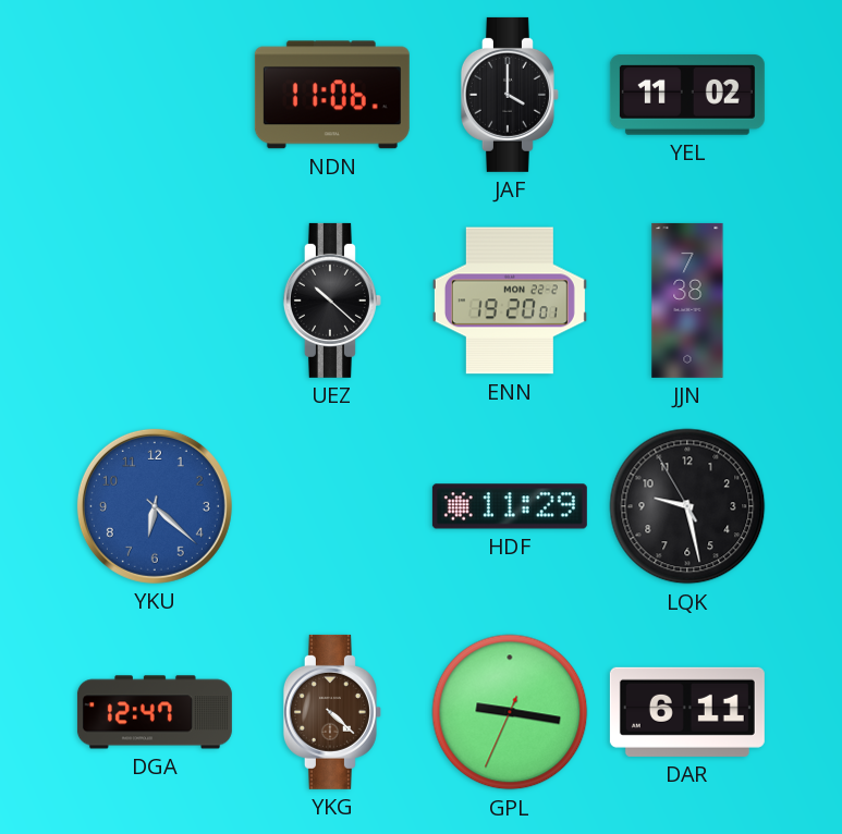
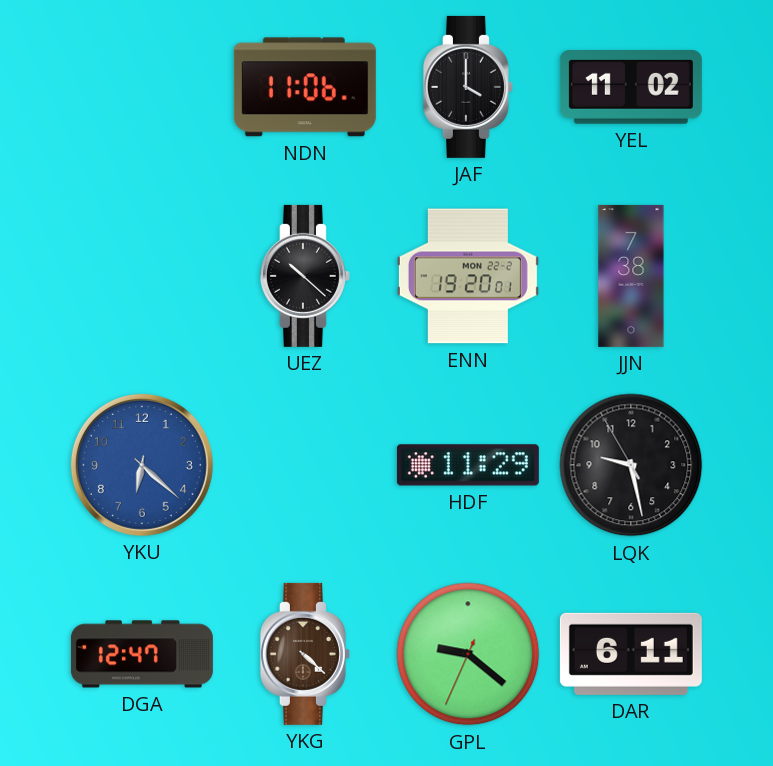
GPL: 9:16 -> 9:21
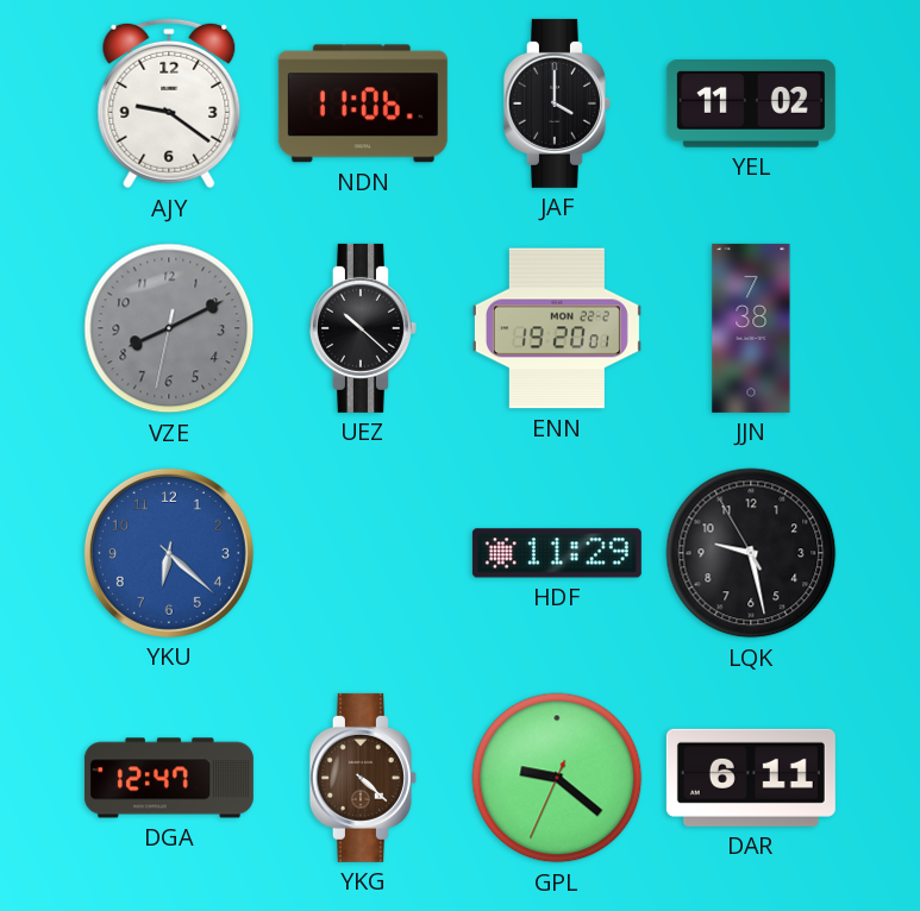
AJY: none -> 9:21
VZE: none -> 8:10
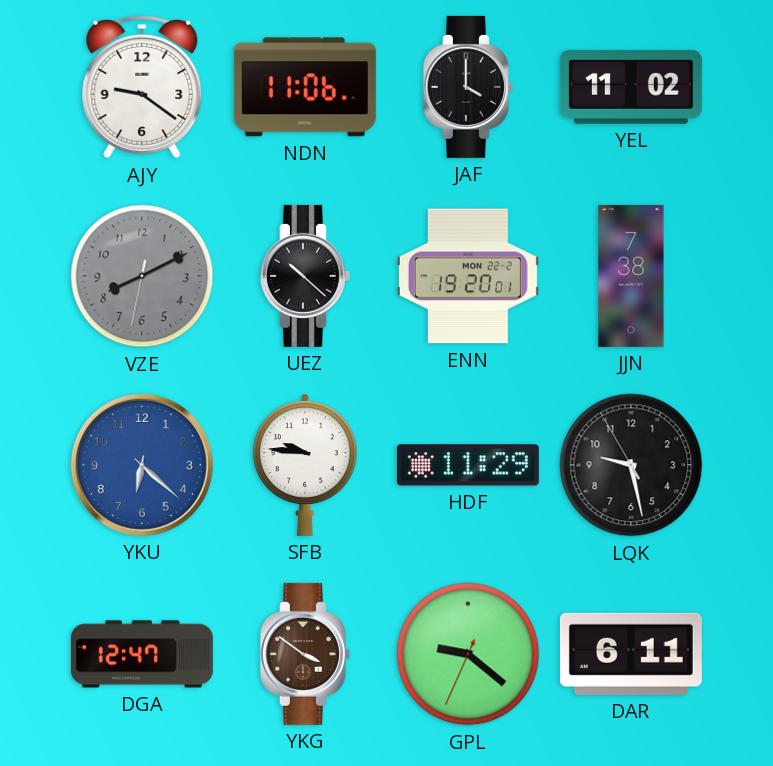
SFB: none -> 9:46
YKG: 4:22 -> 3:51
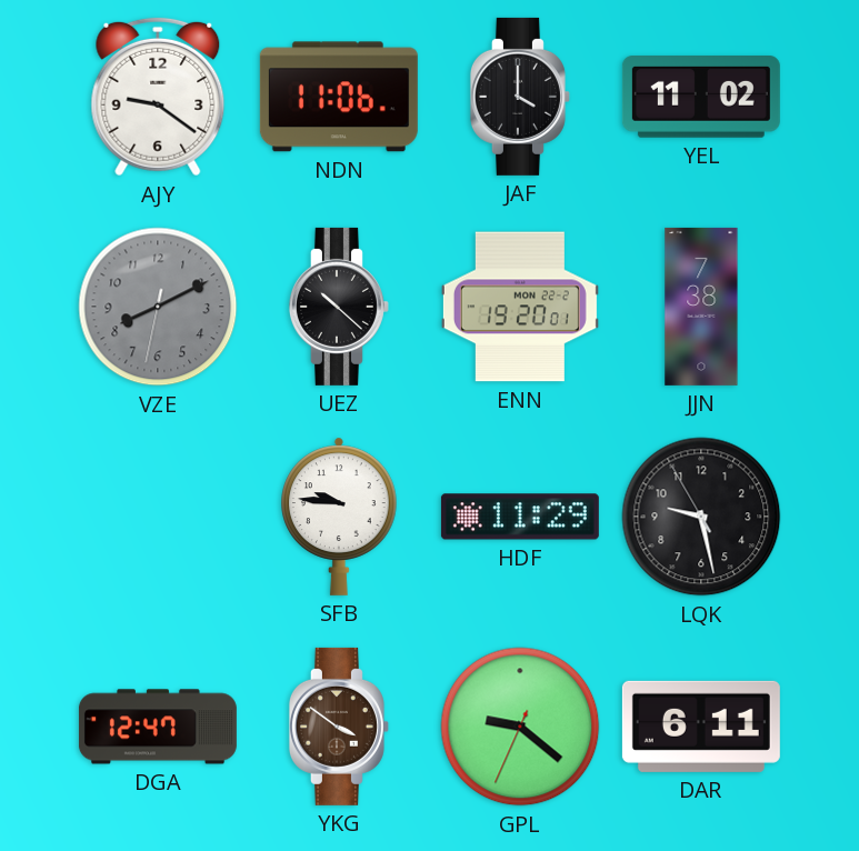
YKU: 6:22 -> none
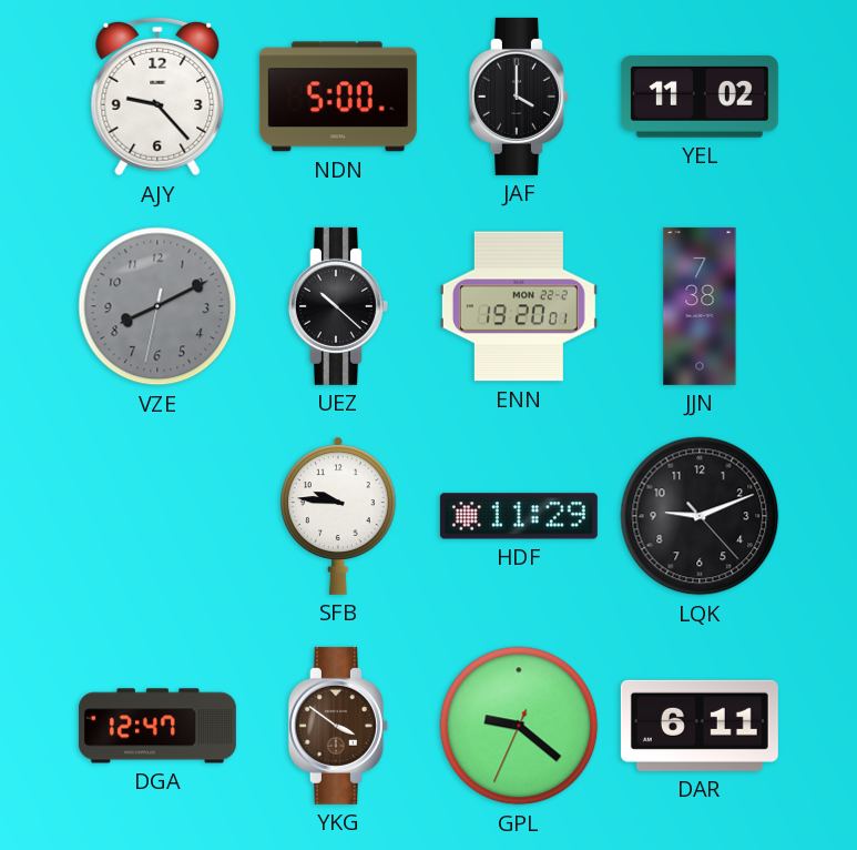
AJY: 9:21 -> 9:23
NDN: 11:06 -> 5:00
LQK: 9:27 -> 9:11
